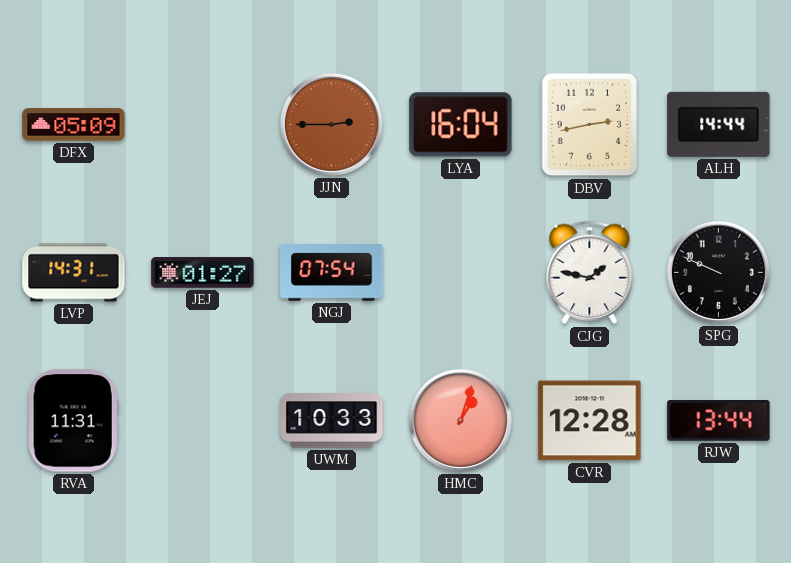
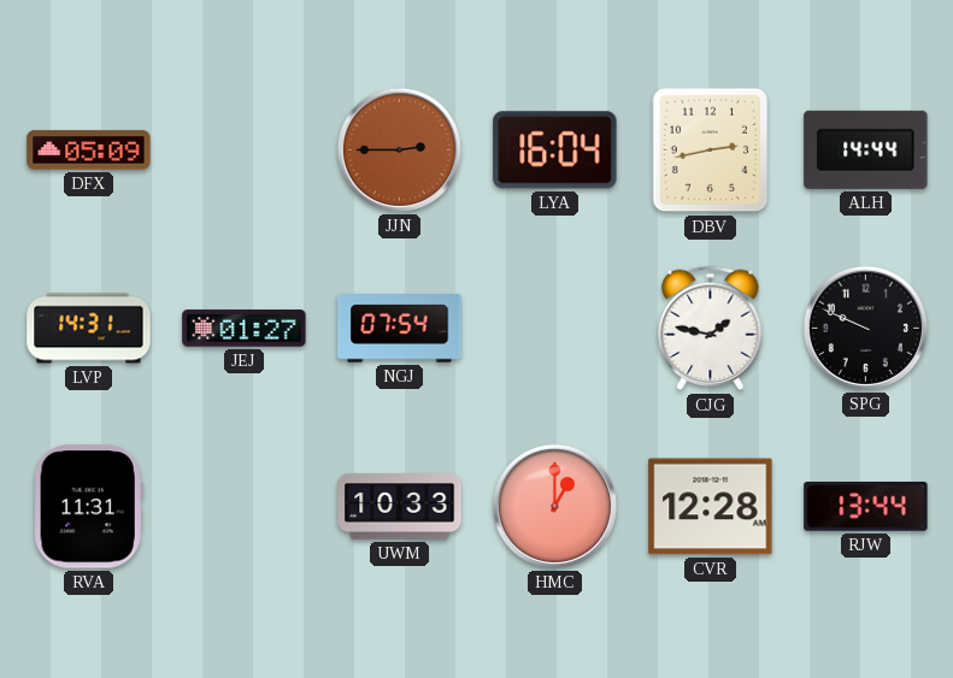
HMC: 1:03 -> 1:00
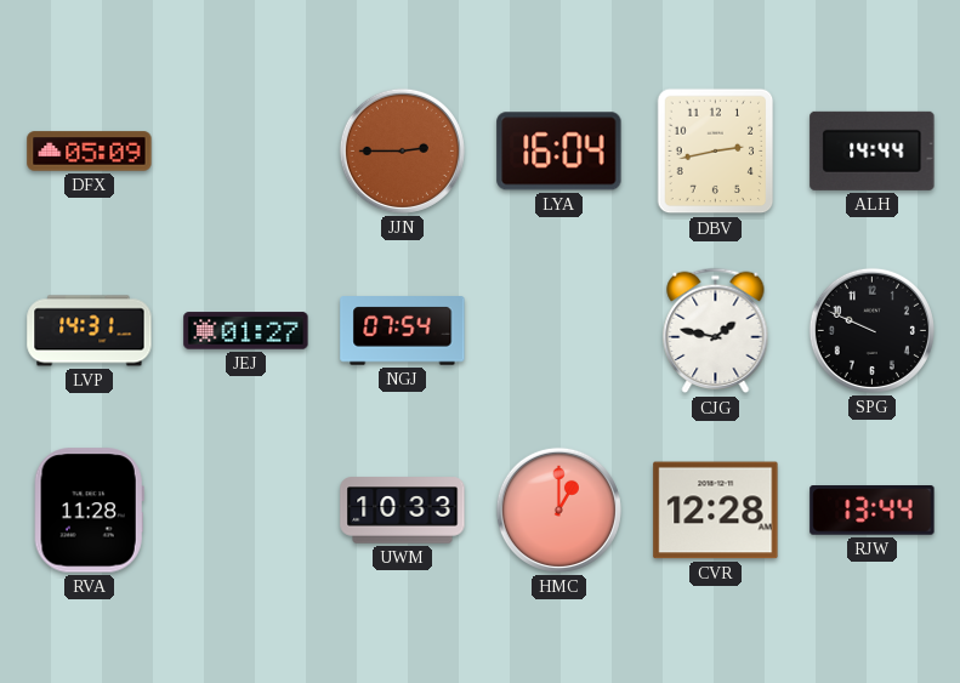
RVA: 11:31 -> 11:28
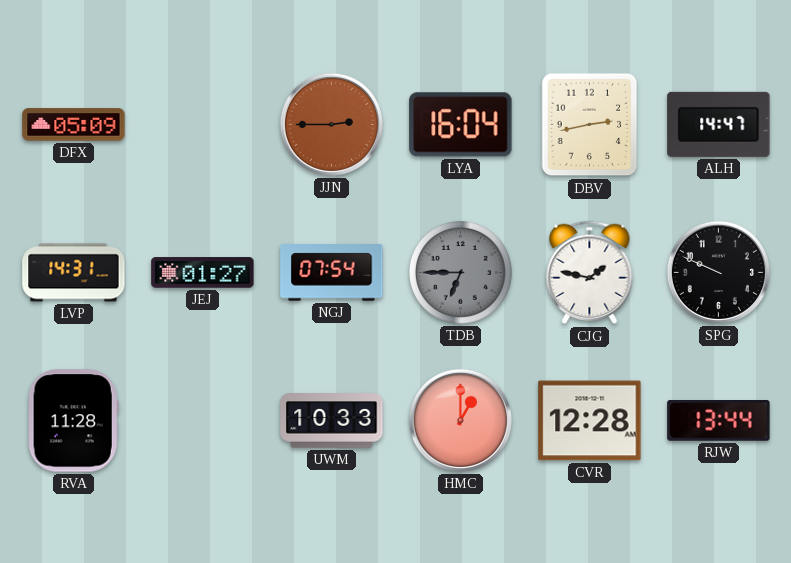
ALH: 14:44 -> 14:47
TDB: none -> 6:45
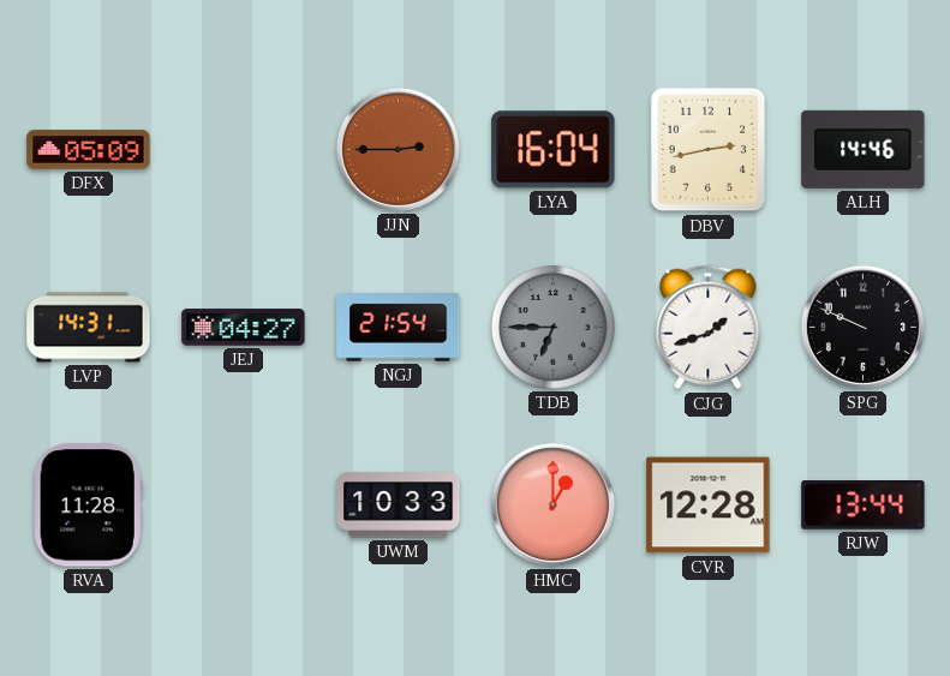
ALH: 14:47 -> 14:46
JEJ: 01:27 -> 04:27
NGJ: 07:54 -> 21:54
CJG: 1:47 -> 1:42
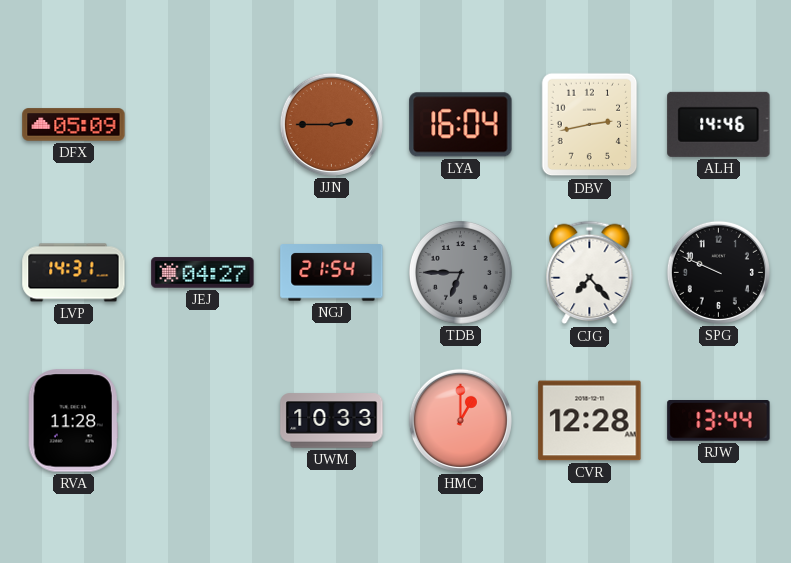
CJG: 1:42 -> 7:23
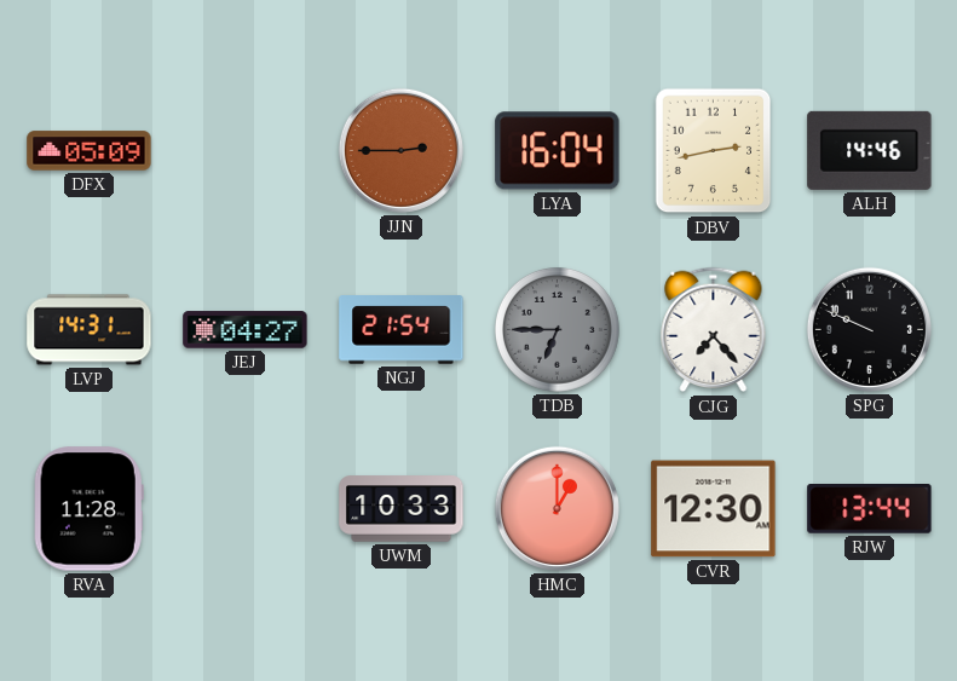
CVR: 12:28 -> 12:30
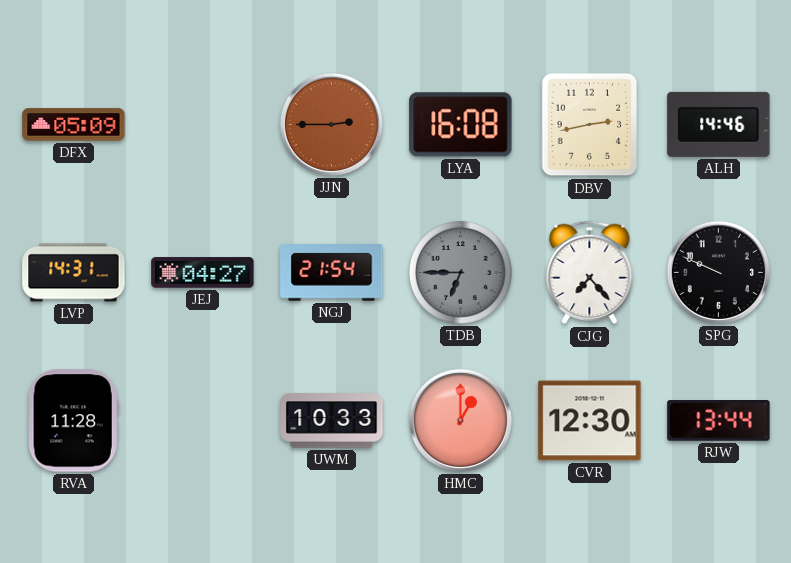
LYA: 16:04 -> 16:08
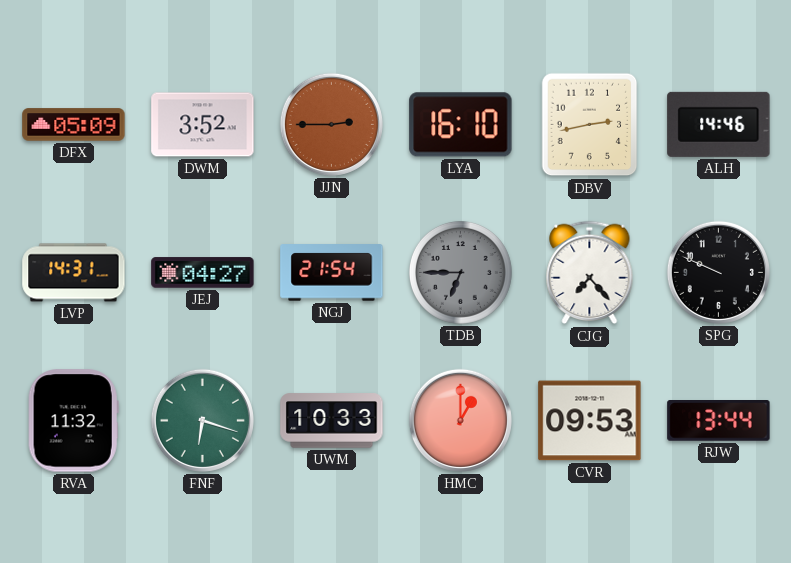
DWM: none -> 3:52
LYA: 16:08 -> 16:10
RVA: 11:28 -> 11:32
FNF: none -> 6:18
CVR: 12:30 -> 09:53
